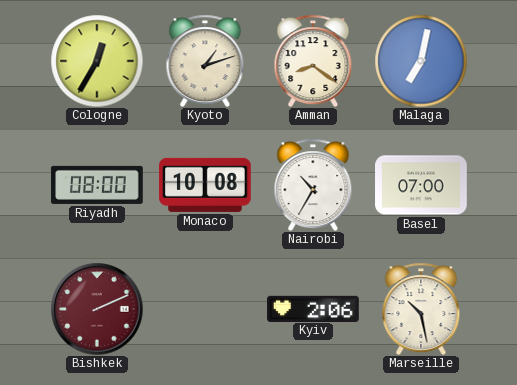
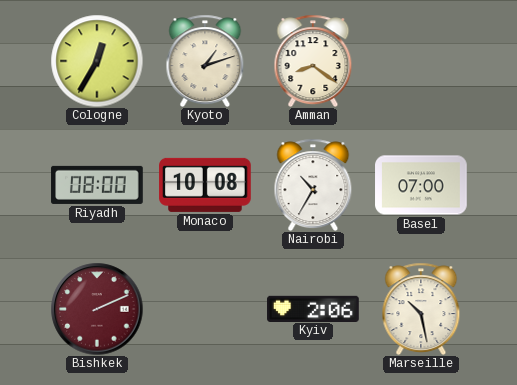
Malaga: 7:02 -> none
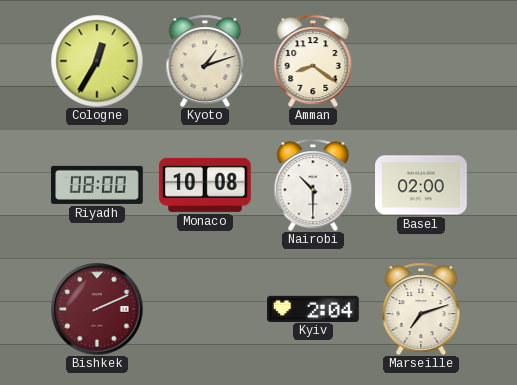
Nairobi: 10:35 -> 10:30
Basel: 07:00 -> 02:00
Kyiv: 2:06 -> 2:04
Marseille: 10:28 -> 7:12
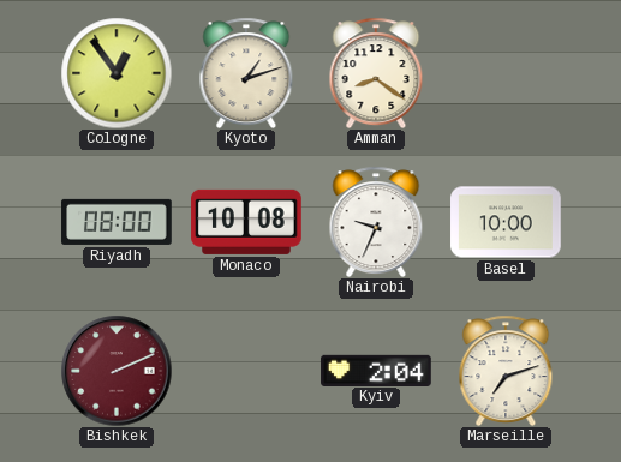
Cologne: 12:35 -> 12:54
Nairobi: 10:30 -> 9:34
Basel: 02:00 -> 10:00
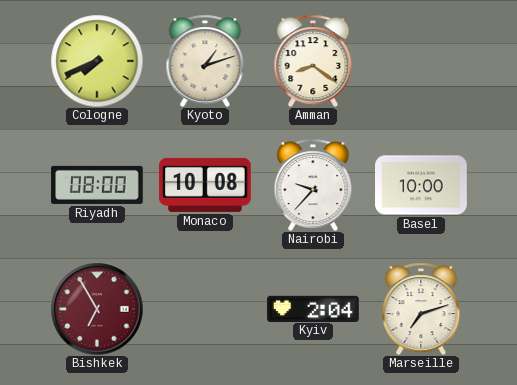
Cologne: 12:54 -> 7:41
Nairobi: 9:34 -> 9:37
Bishkek: 2:11 -> 6:55
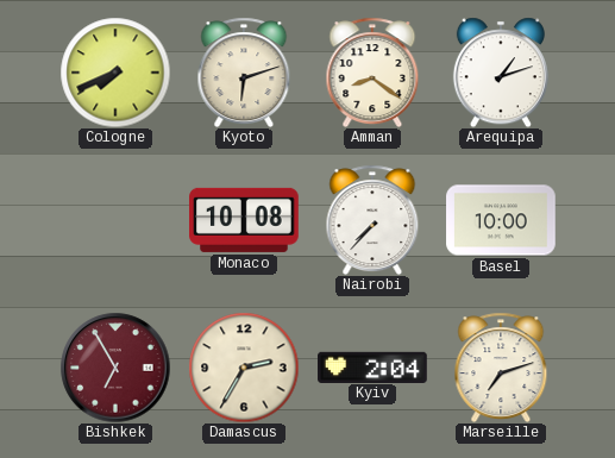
Kyoto: 1:12 -> 6:12
Arequipa: none -> 1:12
Riyadh: 08:00 -> none
Nairobi: 9:37 -> 7:37
Damascus: none -> 2:35
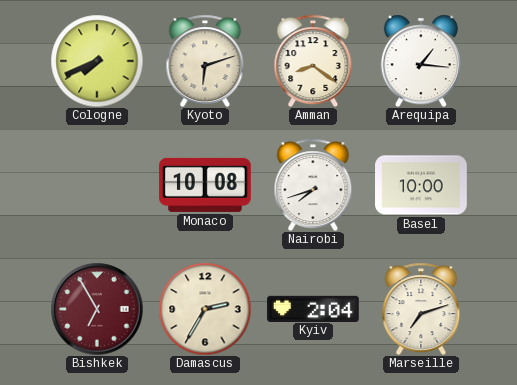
Arequipa: 1:12 -> 1:16
Nairobi: 7:37 -> 7:42
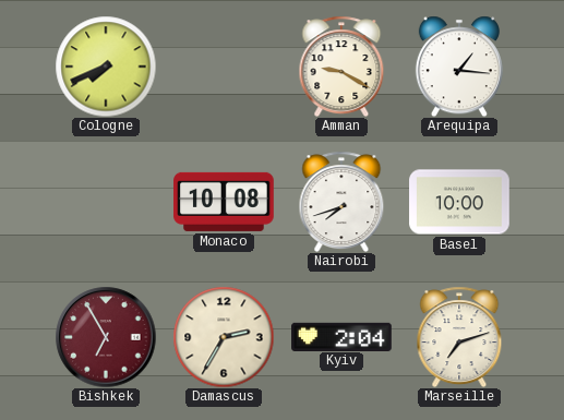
Kyoto: 6:12 -> none
Amman: 8:21 -> 9:20
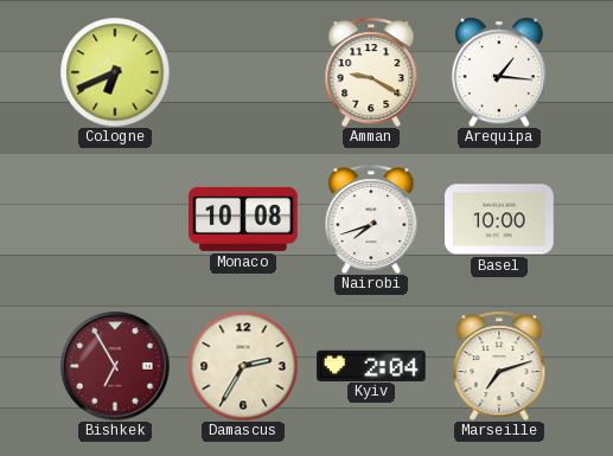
Cologne: 7:41 -> 6:41
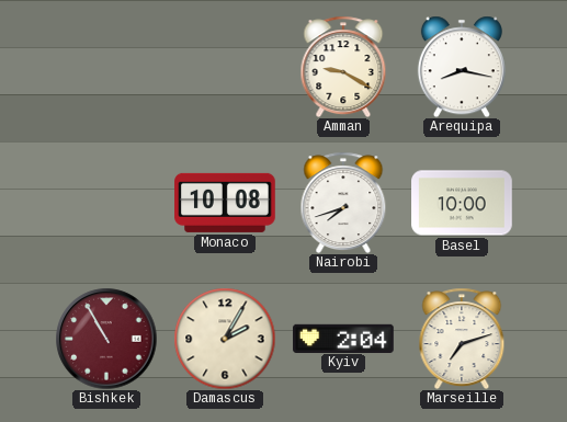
Cologne: 6:41 -> none
Arequipa: 1:16 -> 8:17
Bishkek: 6:55 -> 10:55
Damascus: 2:35 -> 2:05
